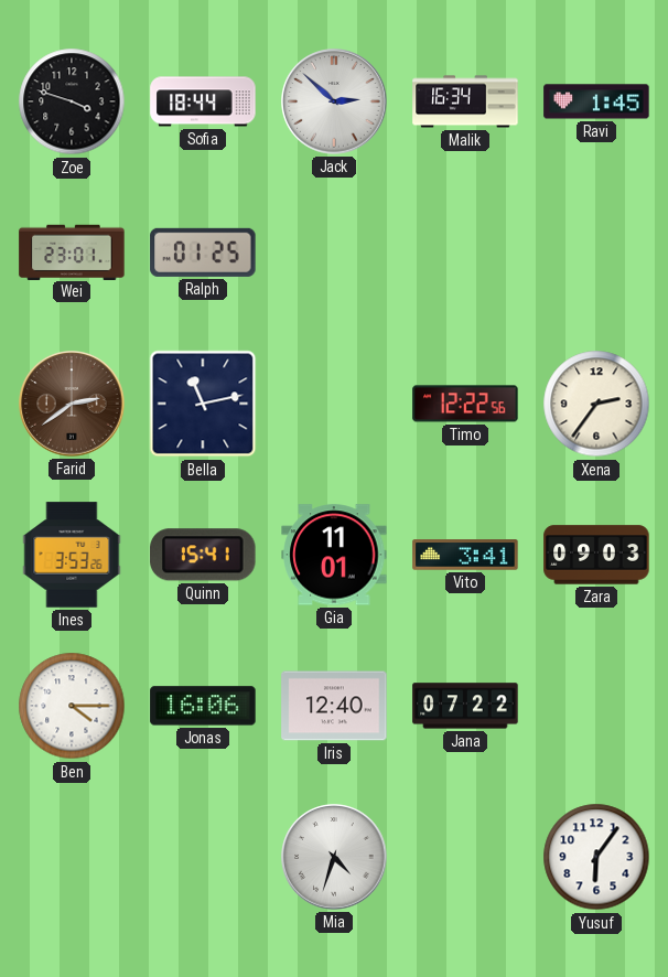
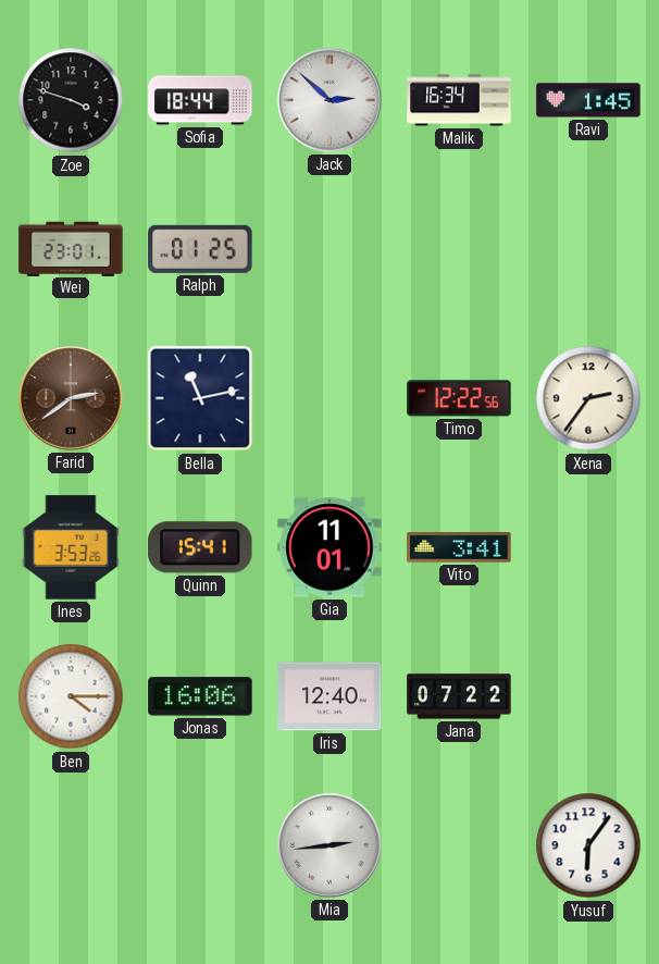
Zara: 09:03 -> none
Mia: 4:33 -> 2:44
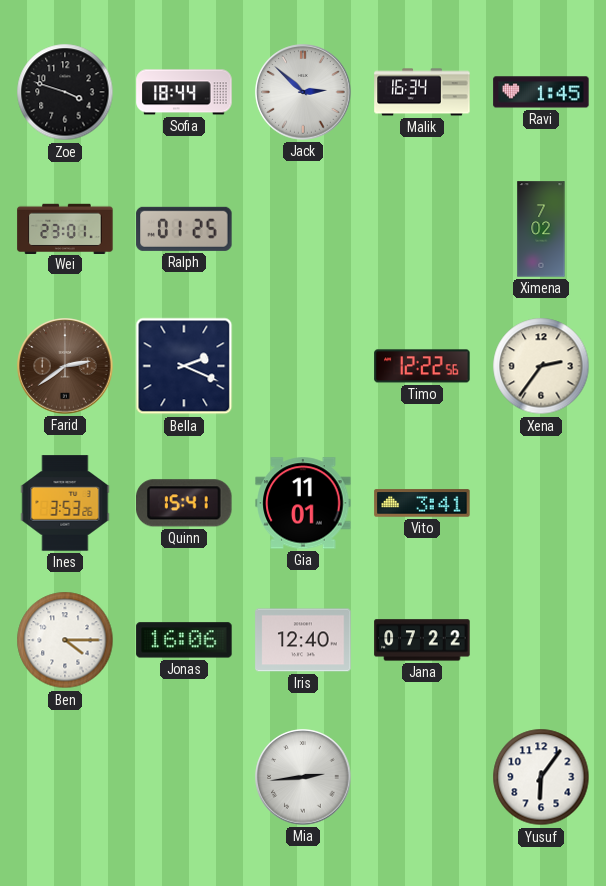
Ximena: none -> 7:02
Bella: 11:13 -> 2:19
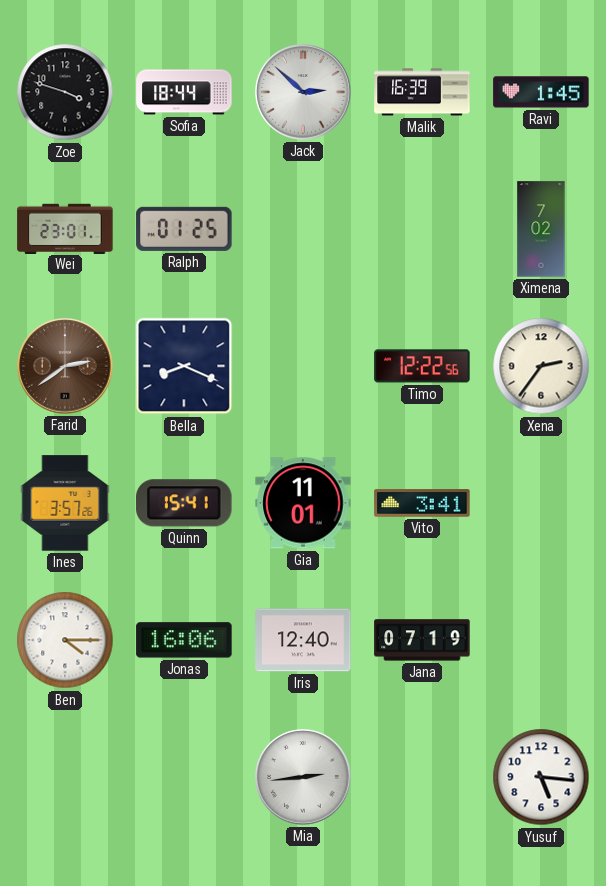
Malik: 16:34 -> 16:39
Bella: 2:19 -> 8:19
Ines: 3:53 -> 3:57
Jana: 07:22 -> 07:19
Yusuf: 6:06 -> 5:16
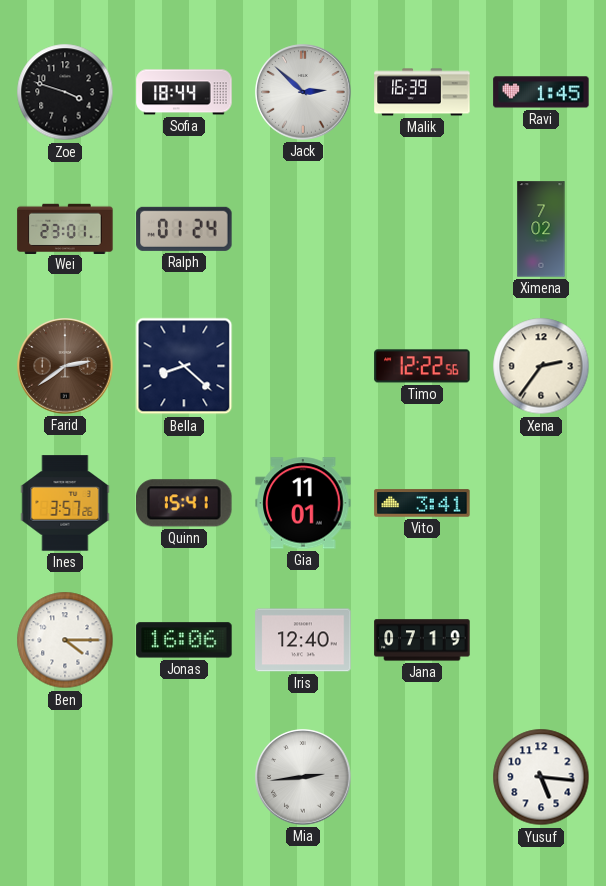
Ralph: 01:25 -> 01:24
Bella: 8:19 -> 8:22
